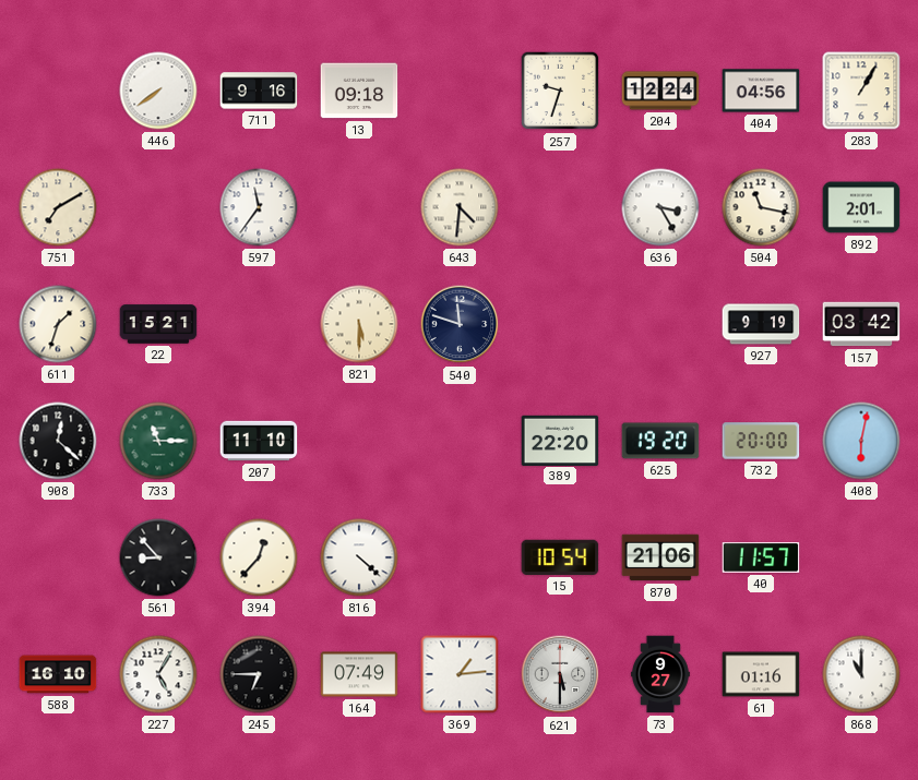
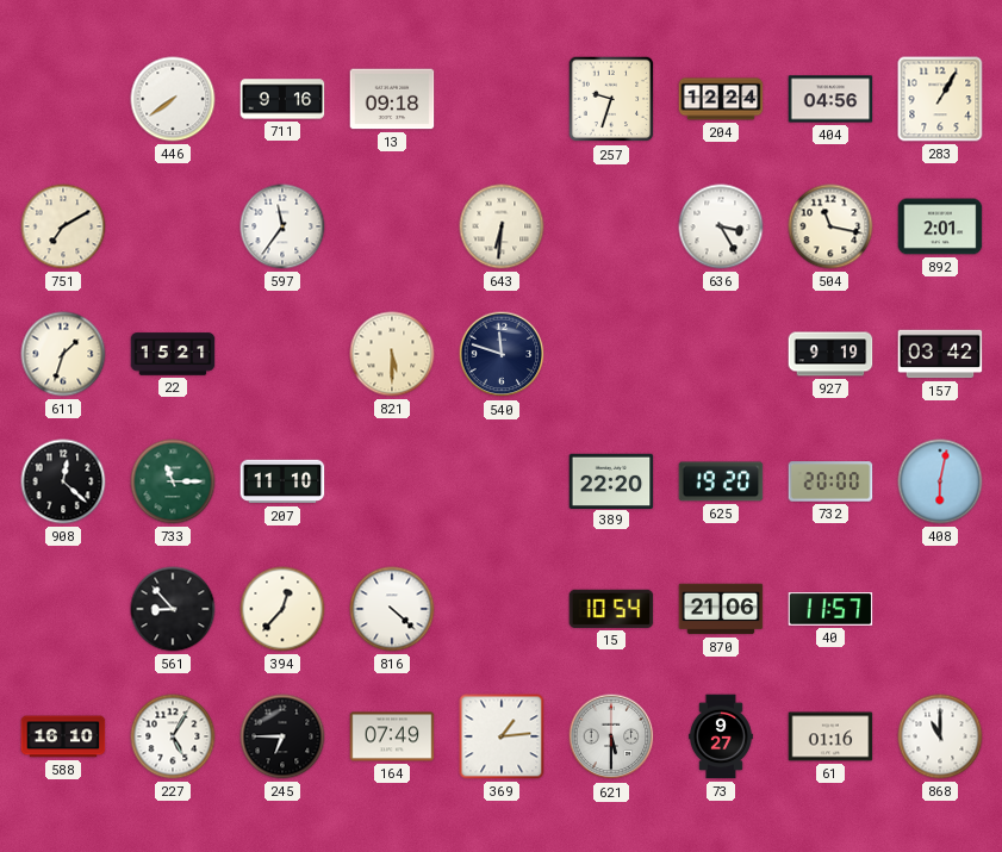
643: 4:31 -> 6:31
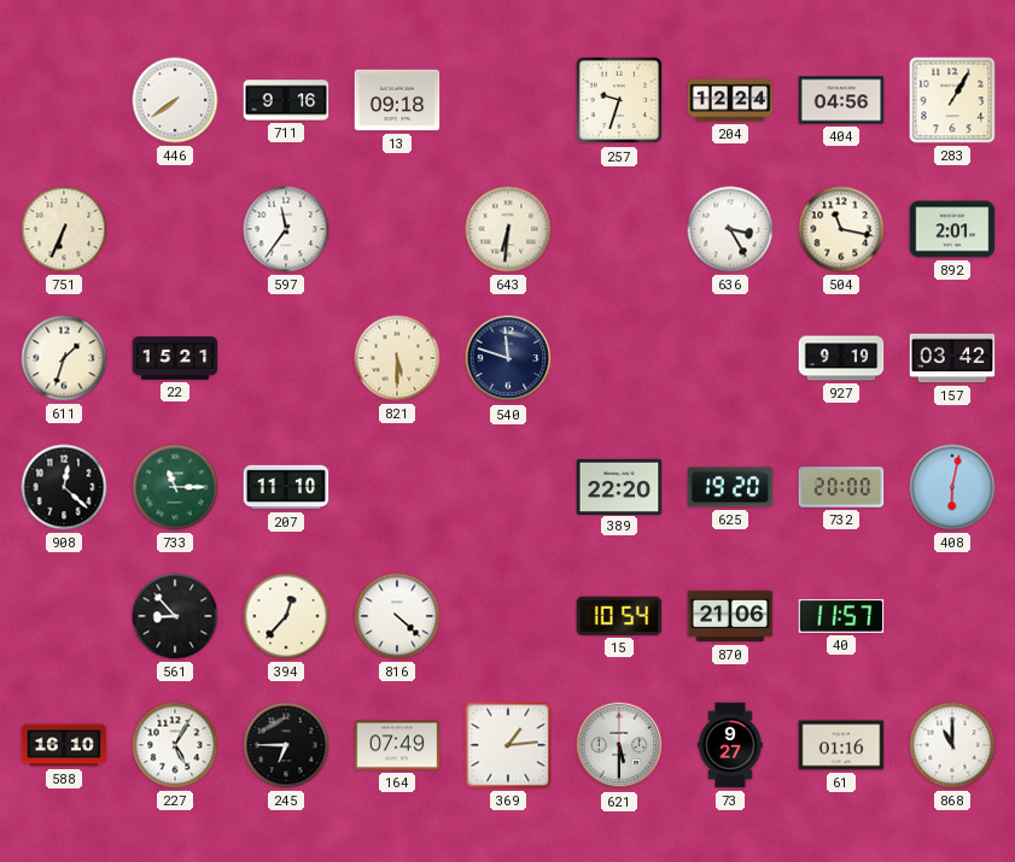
751: 7:10 -> 6:34
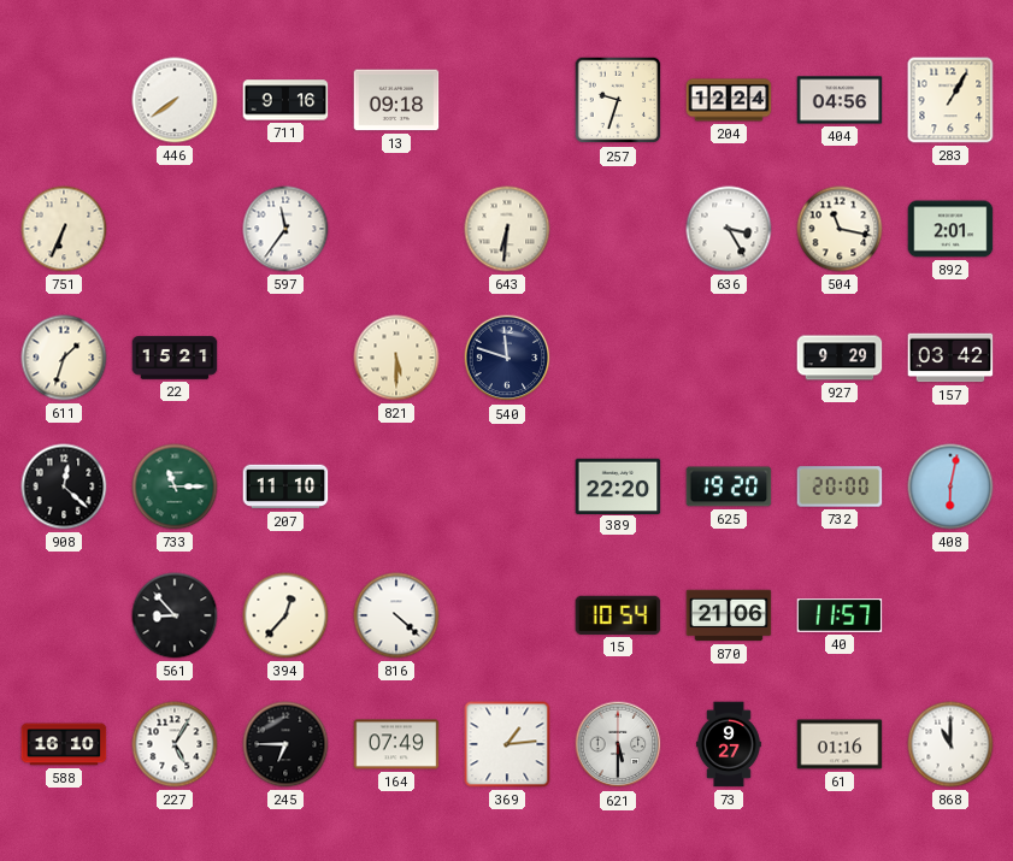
927: 9:19 -> 9:29
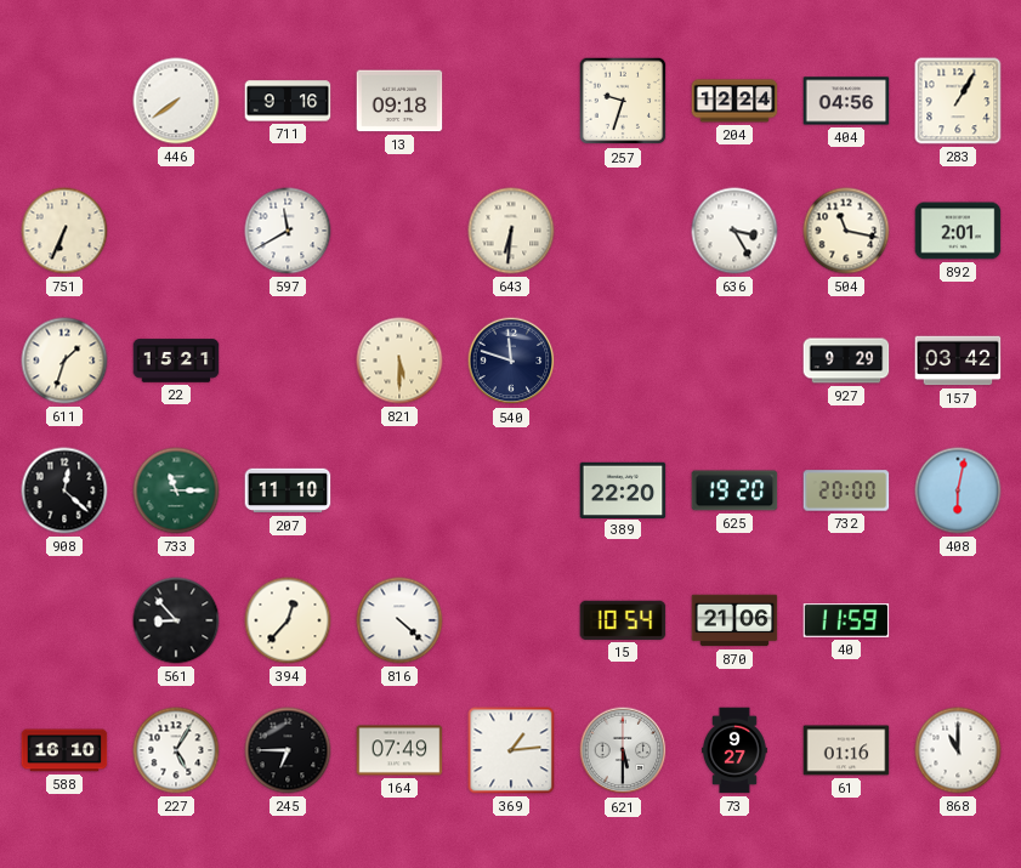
597: 11:36 -> 11:40
40: 11:57 -> 11:59
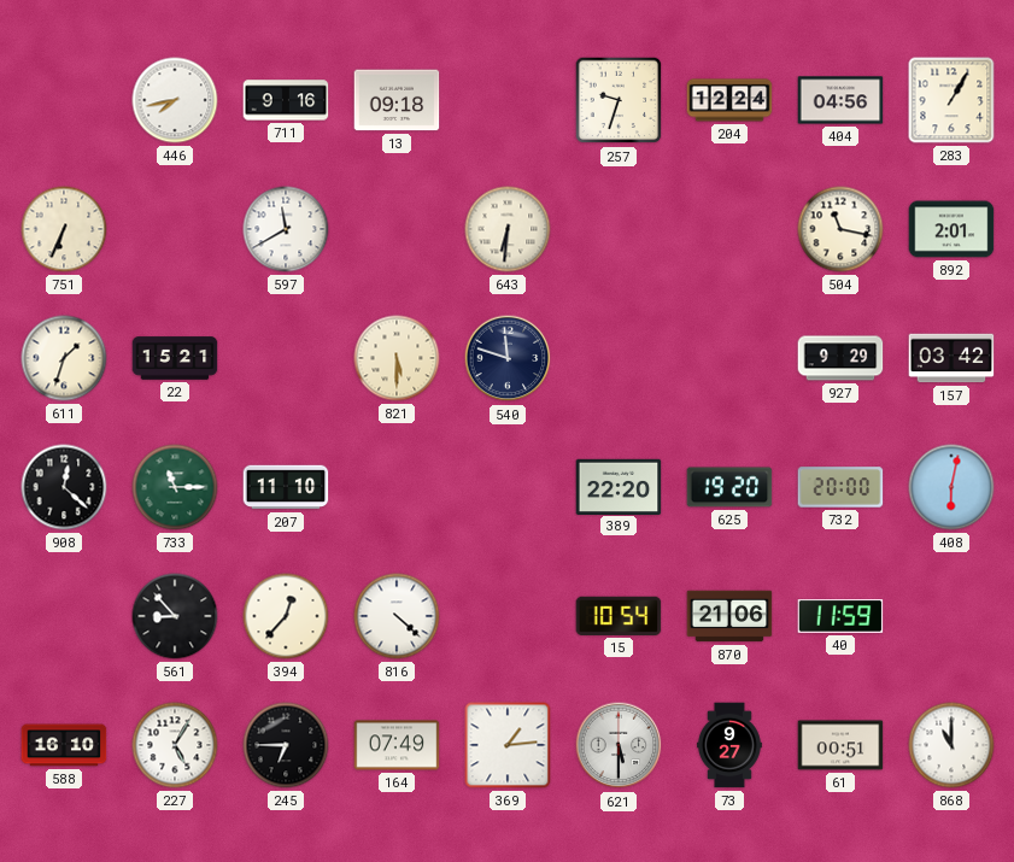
446: 7:39 -> 7:43
636: 3:25 -> none
61: 01:16 -> 00:51
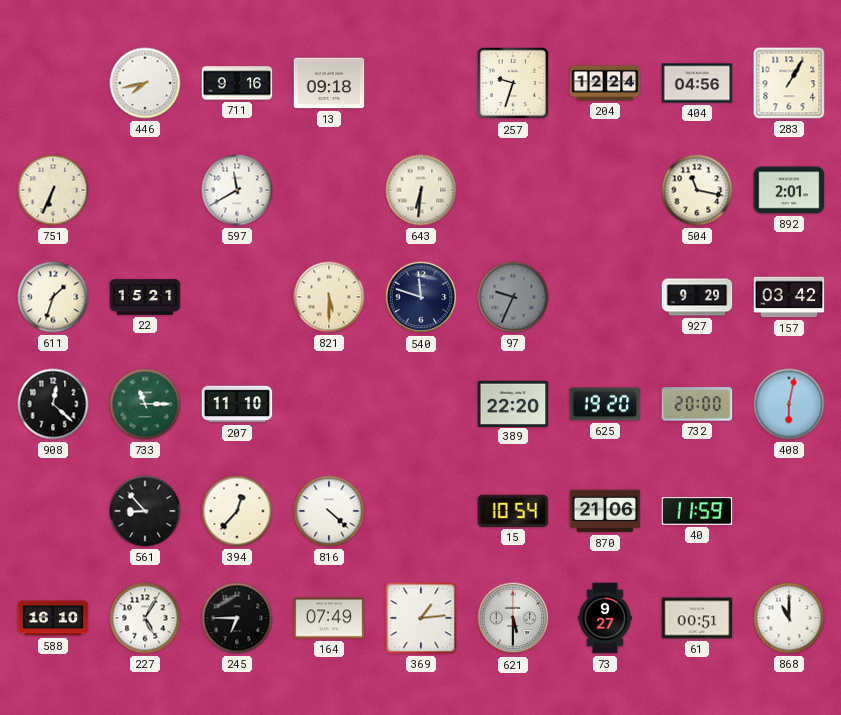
97: none -> 9:34
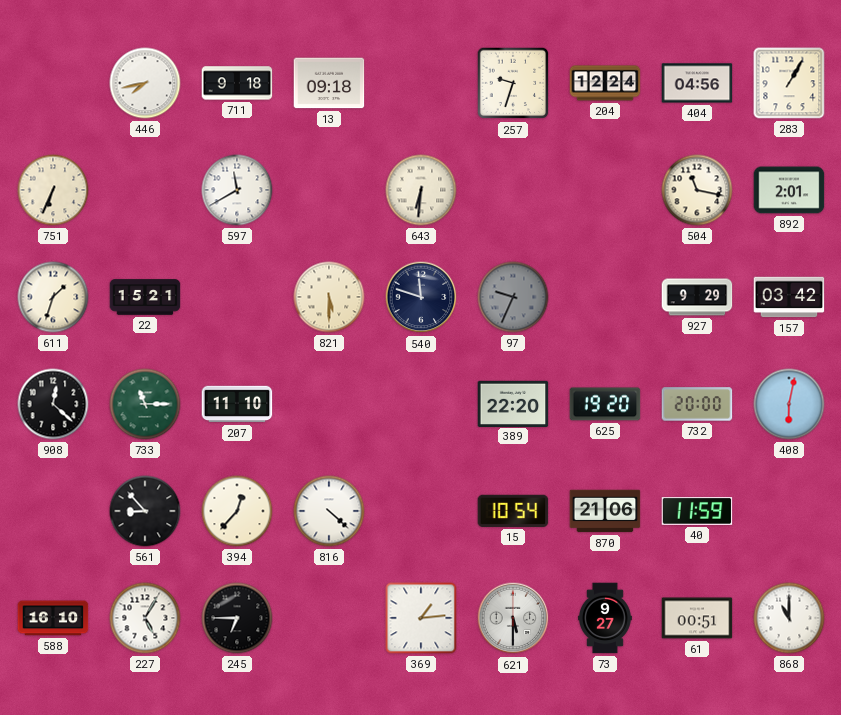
711: 9:16 -> 9:18
164: 07:49 -> none
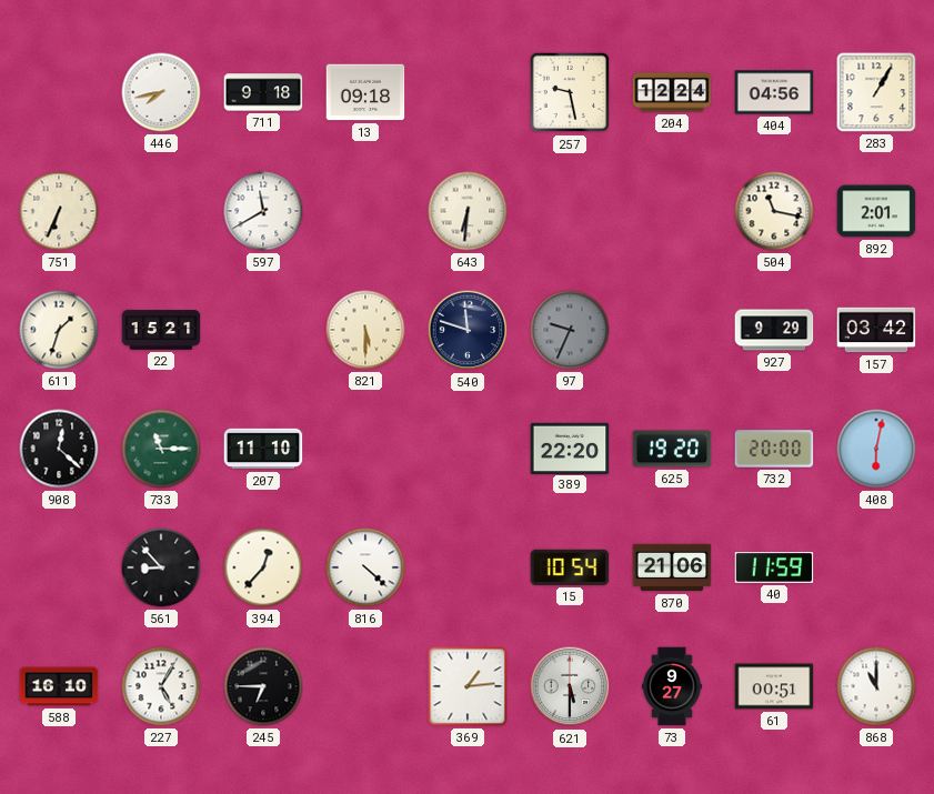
257: 9:33 -> 9:28
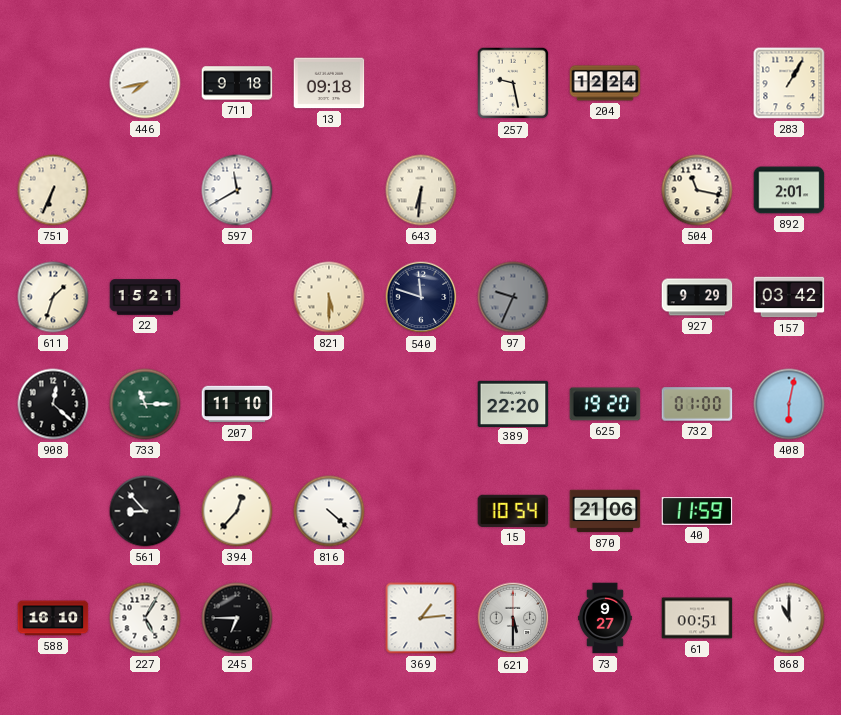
404: 04:56 -> none
732: 20:00 -> 01:00
